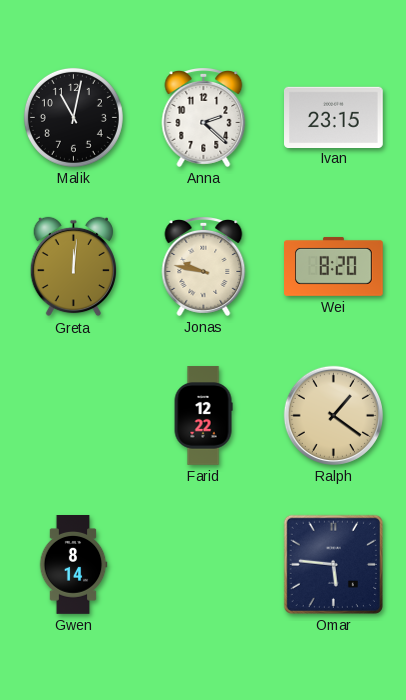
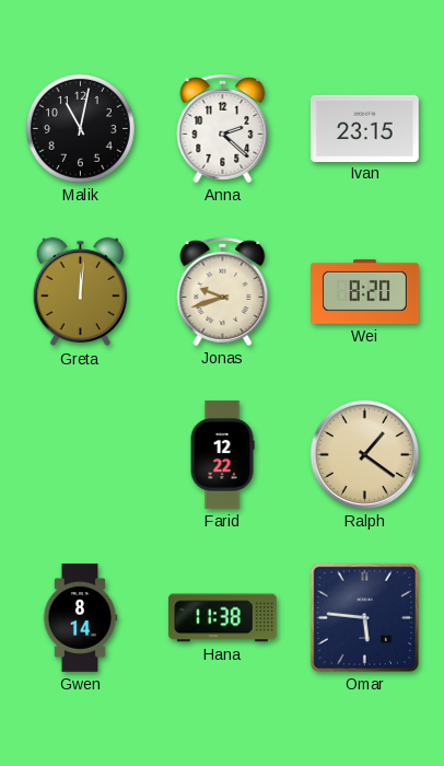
Jonas: 9:47 -> 9:42
Hana: none -> 11:38
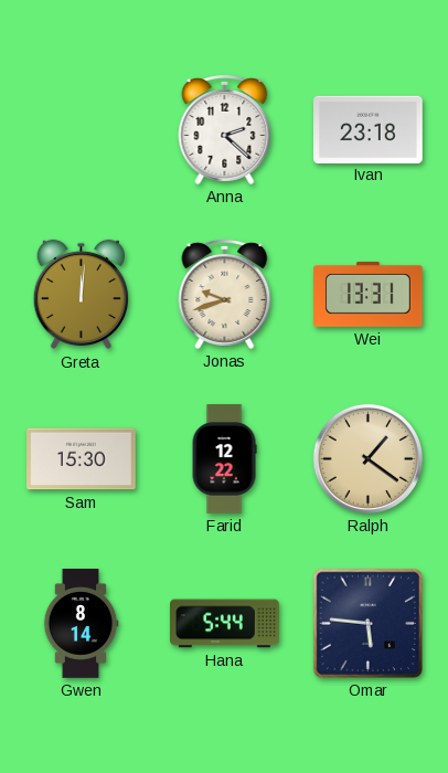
Malik: 11:02 -> none
Ivan: 23:15 -> 23:18
Wei: 8:20 -> 13:31
Sam: none -> 15:30
Hana: 11:38 -> 5:44
